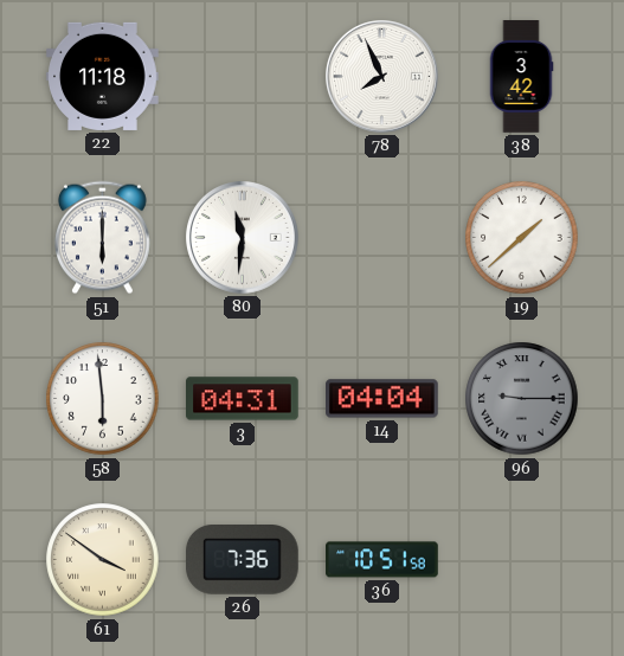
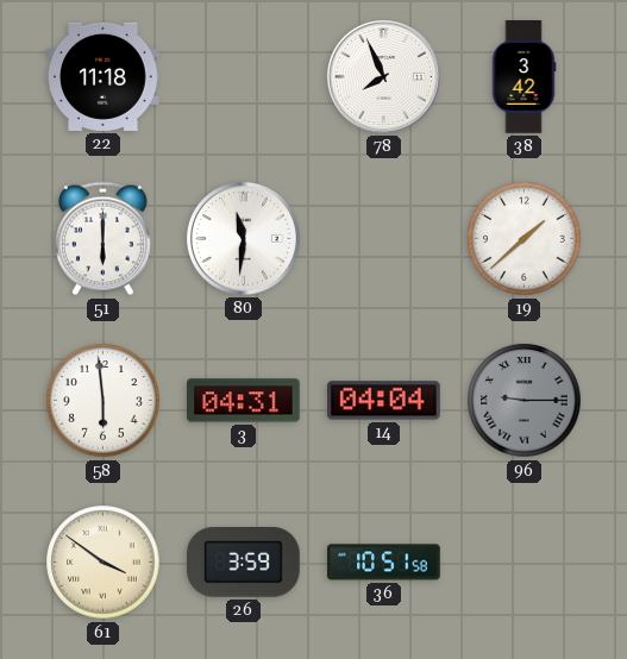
26: 7:36 -> 3:59
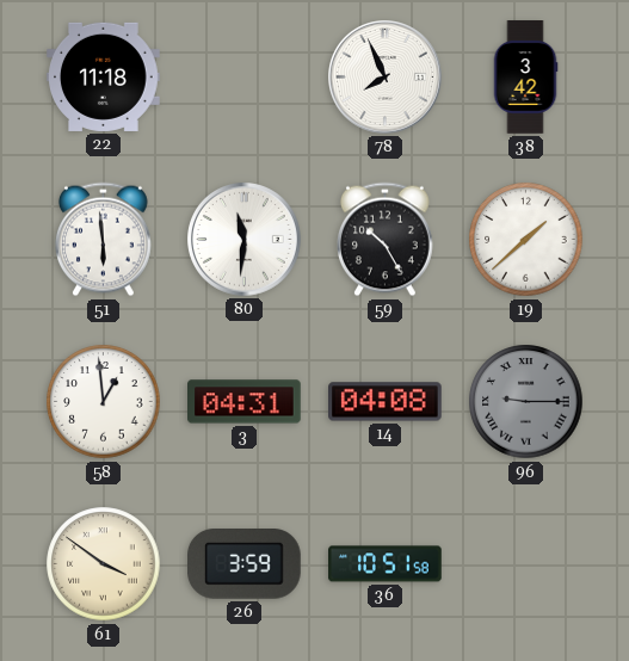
51: 6:00 -> 5:59
59: none -> 10:25
58: 5:59 -> 12:59
14: 04:04 -> 04:08
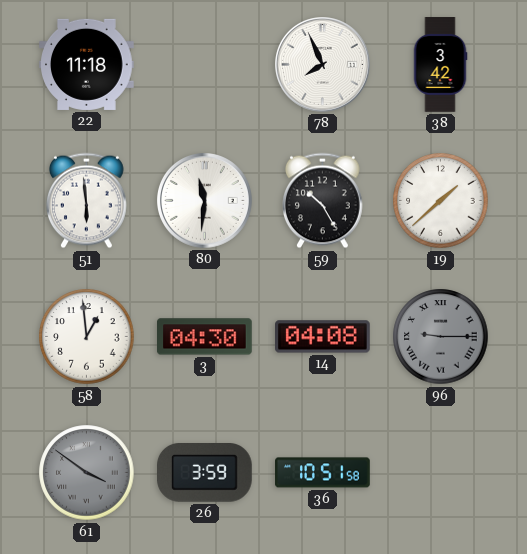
3: 04:31 -> 04:30
61 dial: cream -> grey
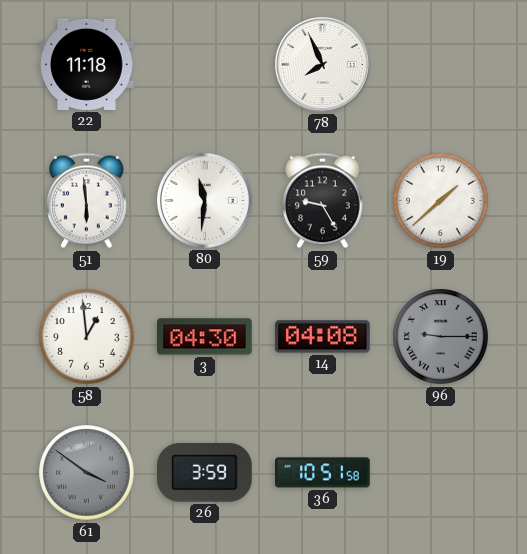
38: 3:42 -> none
59: 10:25 -> 9:25
